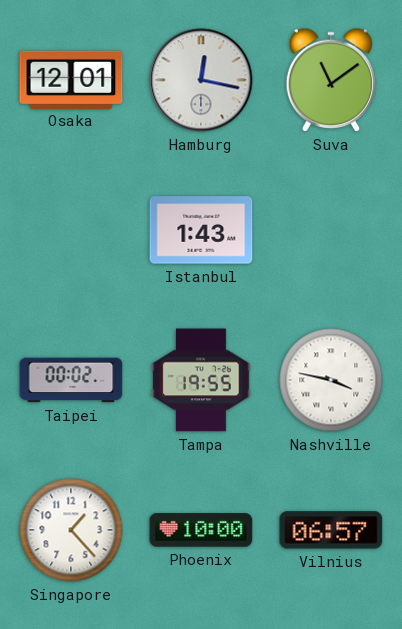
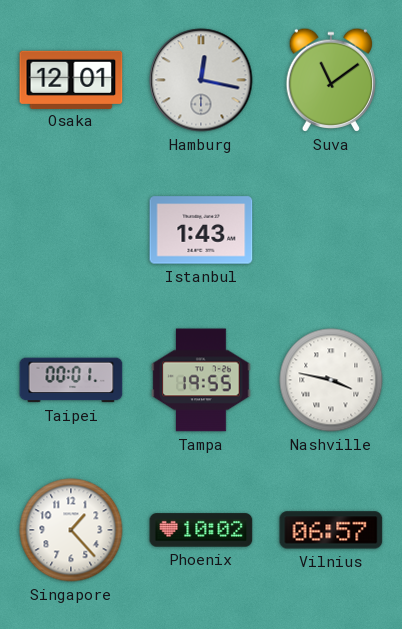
Taipei: 00:02 -> 00:01
Phoenix: 10:00 -> 10:02
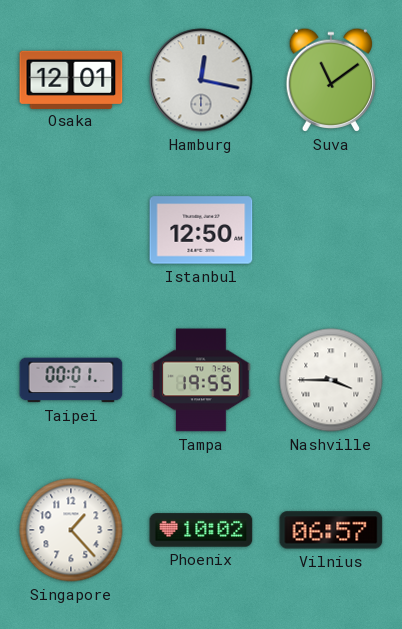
Istanbul: 1:43 -> 12:50
Nashville: 3:47 -> 3:45
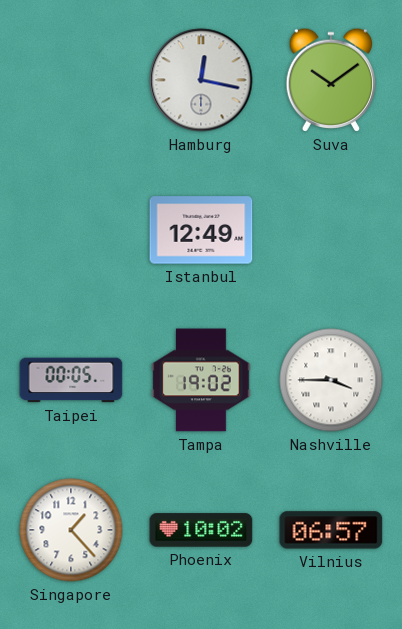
Osaka: 12:01 -> none
Suva: 11:09 -> 10:09
Istanbul: 12:50 -> 12:49
Taipei: 00:01 -> 00:05
Tampa: 19:55 -> 19:02
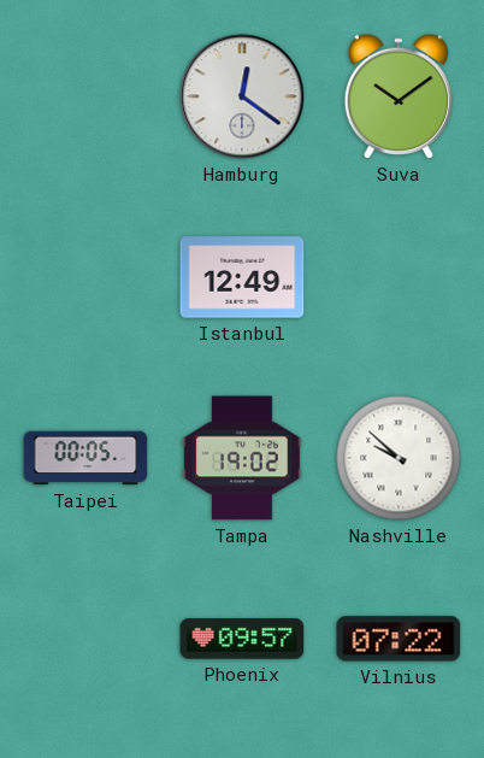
Hamburg: 12:17 -> 12:21
Nashville: 3:45 -> 9:52
Singapore: 1:23 -> none
Phoenix: 10:02 -> 09:57
Vilnius: 06:57 -> 07:22
